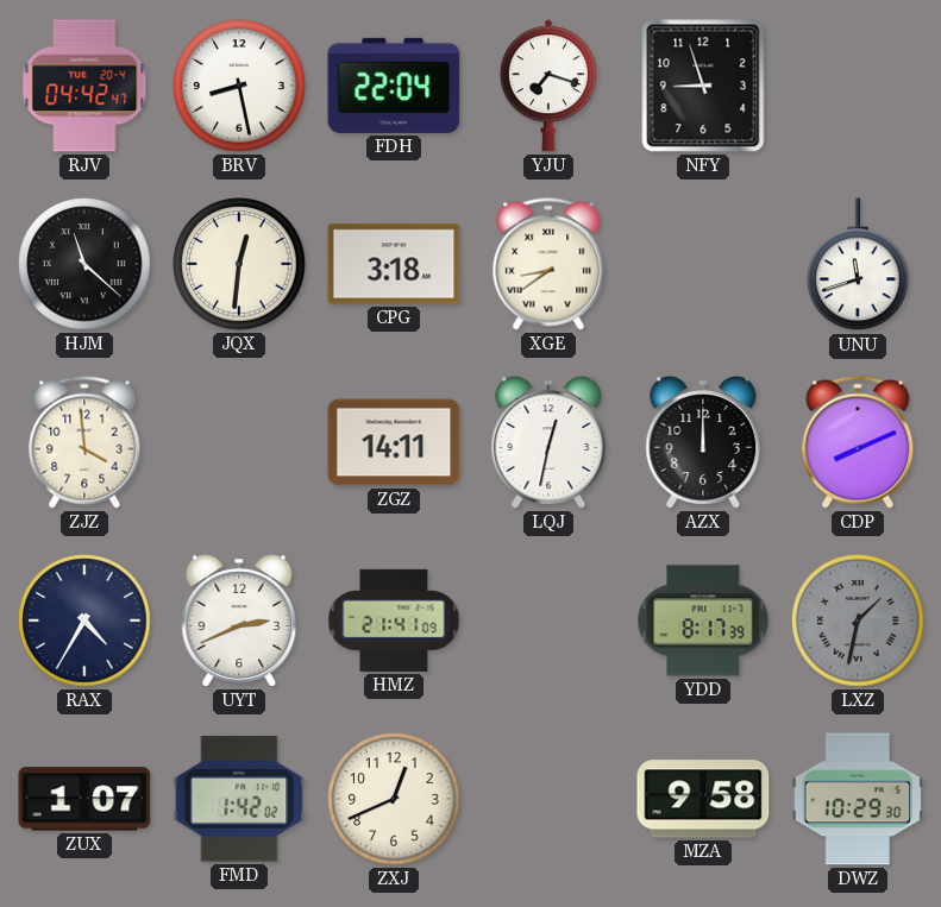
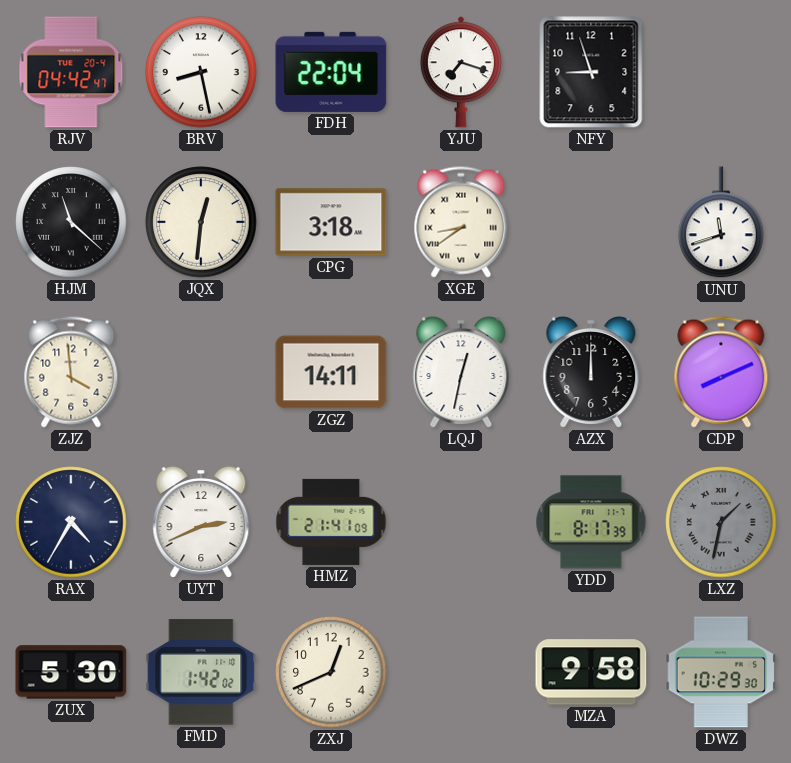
ZUX: 1:07 -> 5:30
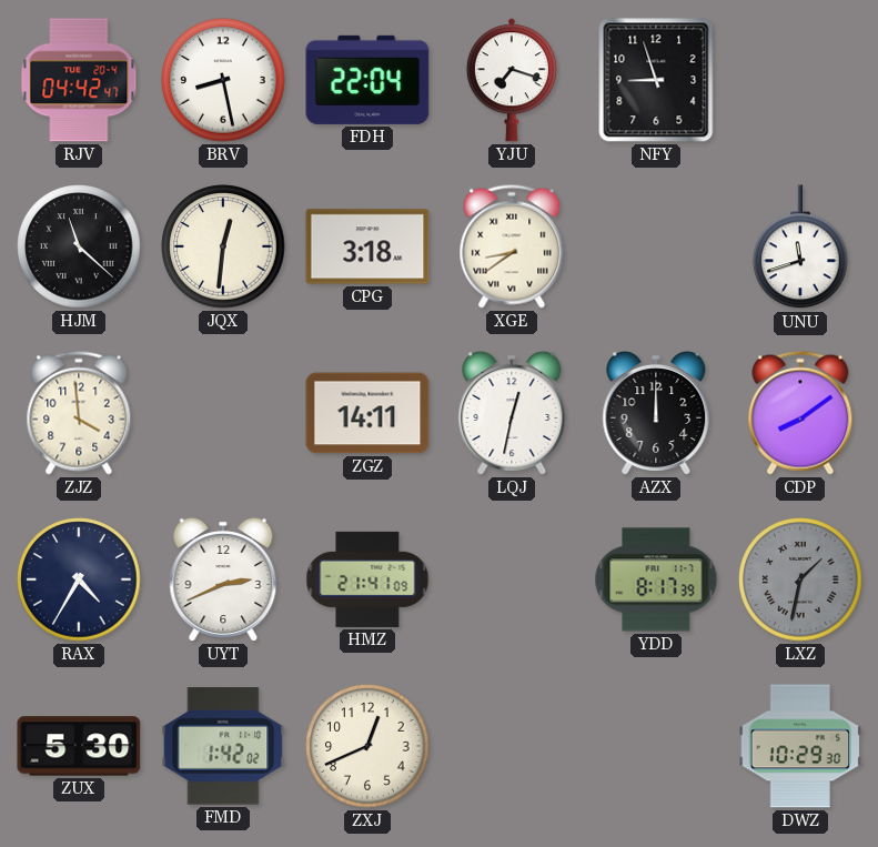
CDP: 8:11 -> 8:09
MZA: 9:58 -> none
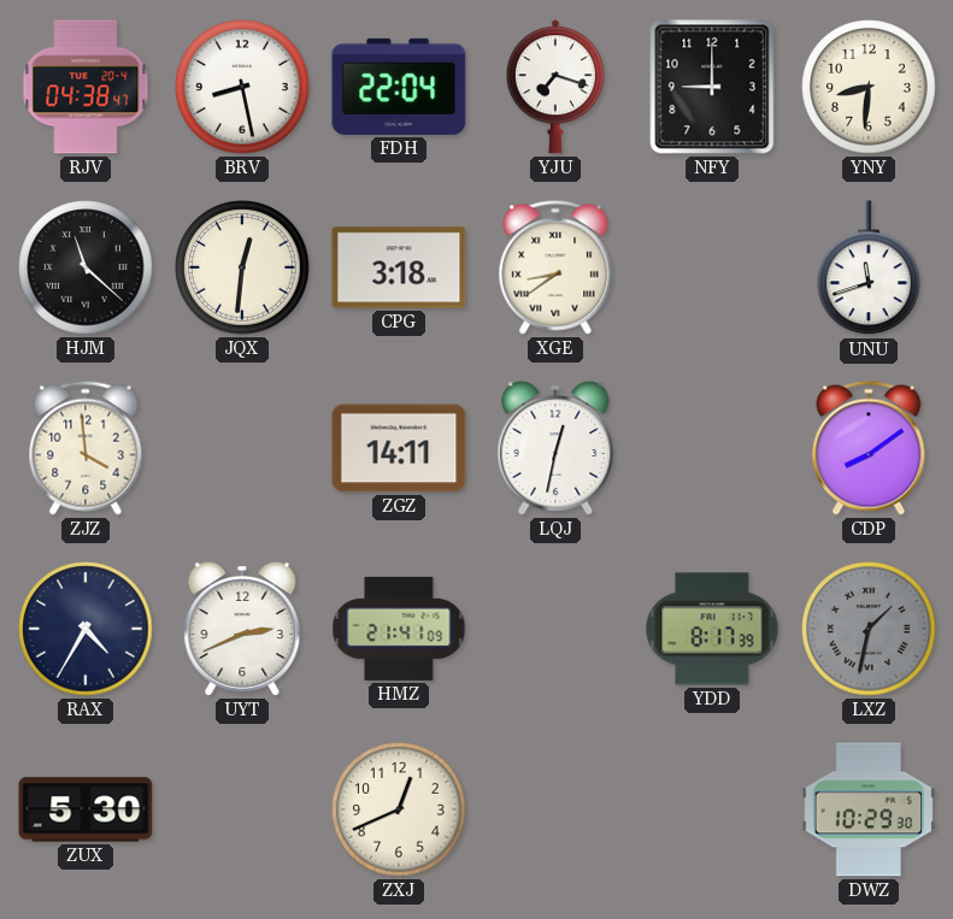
RJV: 04:42 -> 04:38
NFY: 8:57 -> 9:00
YNY: none -> 8:31
AZX: 12:00 -> none
FMD: 1:42 -> none
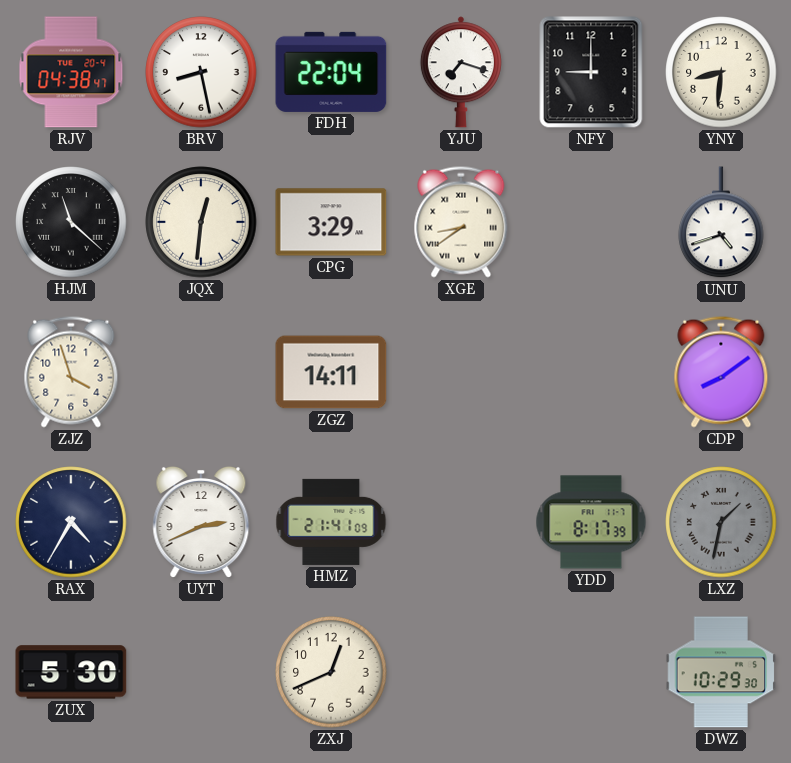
CPG: 3:18 -> 3:29
UNU: 11:42 -> 4:42
ZJZ: 3:59 -> 3:57
LQJ: 12:32 -> none
